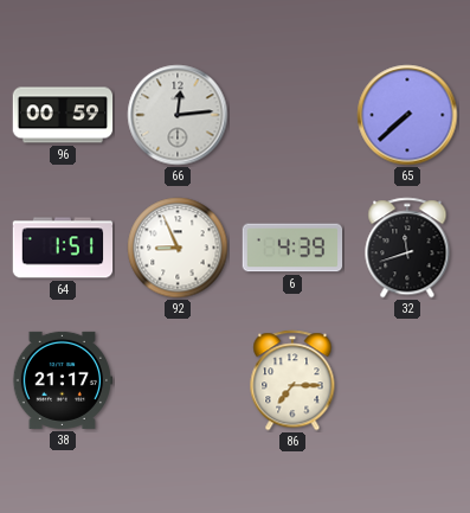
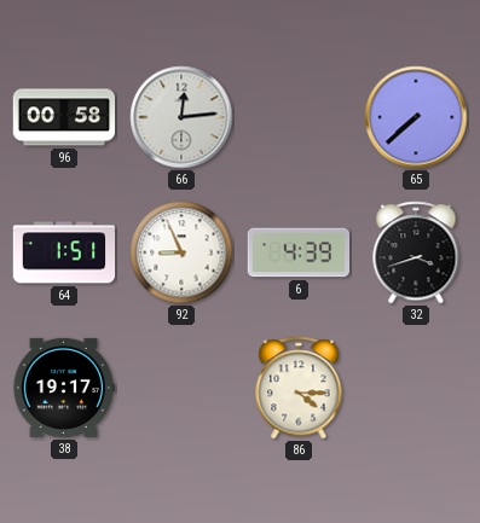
96: 00:59 -> 00:58
32: 11:42 -> 3:42
38: 21:17 -> 19:17
86: 7:15 -> 4:15
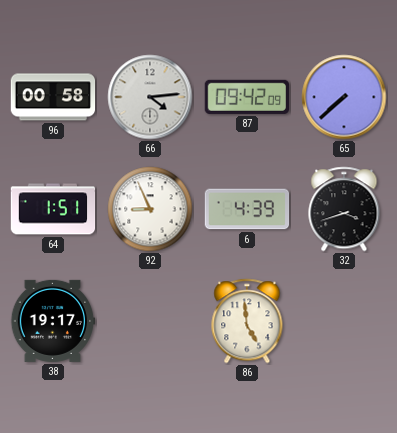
66: 12:14 -> 4:14
87: none -> 09:42
86: 4:15 -> 4:59
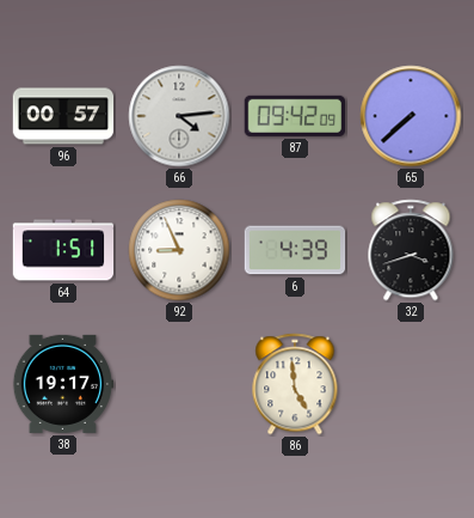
96: 00:58 -> 00:57
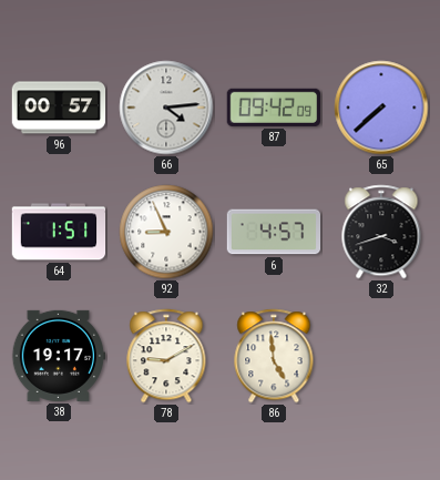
6: 4:39 -> 4:57
78: none -> 9:10
